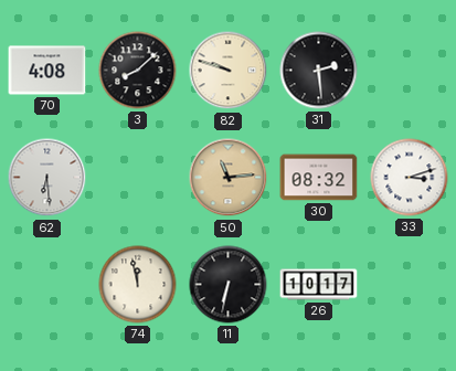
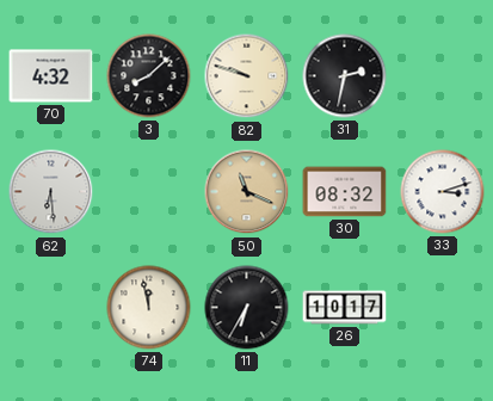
70: 4:08 -> 4:32
31: 2:29 -> 2:32
50: 11:14 -> 11:19
11: 6:32 -> 6:35
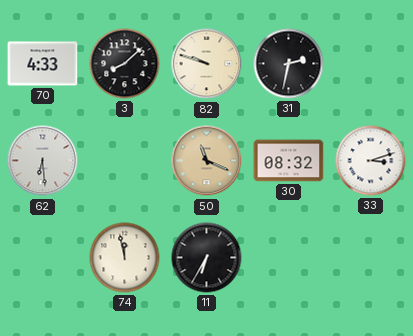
70: 4:32 -> 4:33
26: 10:17 -> none
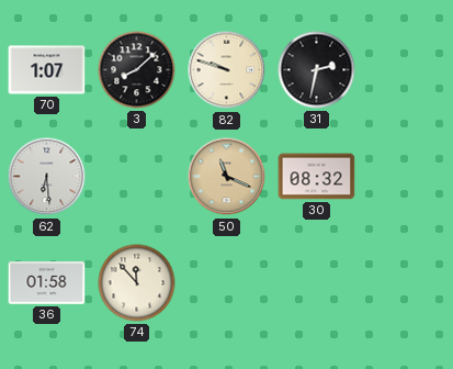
70: 4:33 -> 1:07
33: 3:12 -> none
36: none -> 01:58
74: 11:58 -> 11:53
11: 6:35 -> none
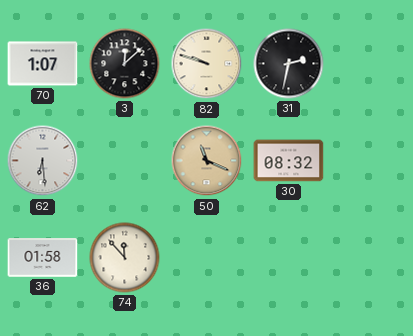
3: 8:08 -> 12:08
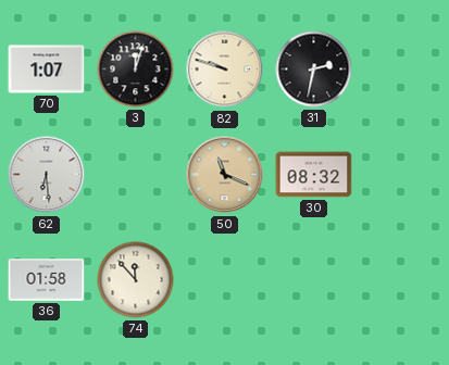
3: 12:08 -> 12:03
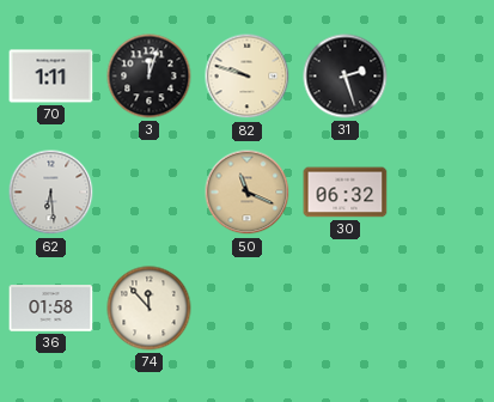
70: 1:07 -> 1:11
31: 2:32 -> 2:27
30: 08:32 -> 06:32
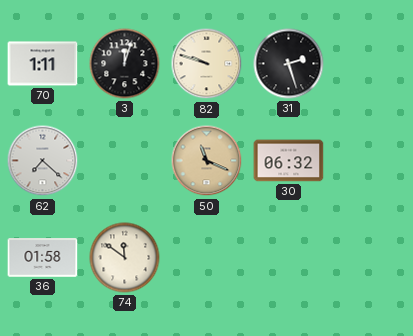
62: 6:29 -> 7:22
74: 11:53 -> 11:51
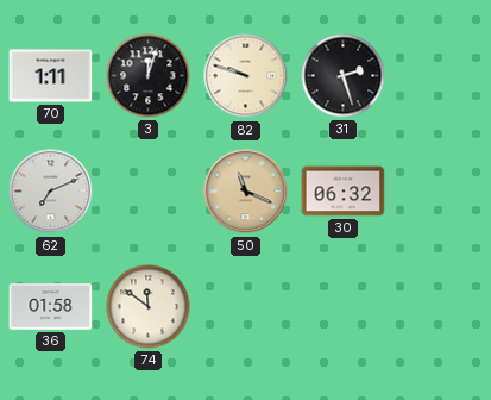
62: 7:22 -> 7:11
